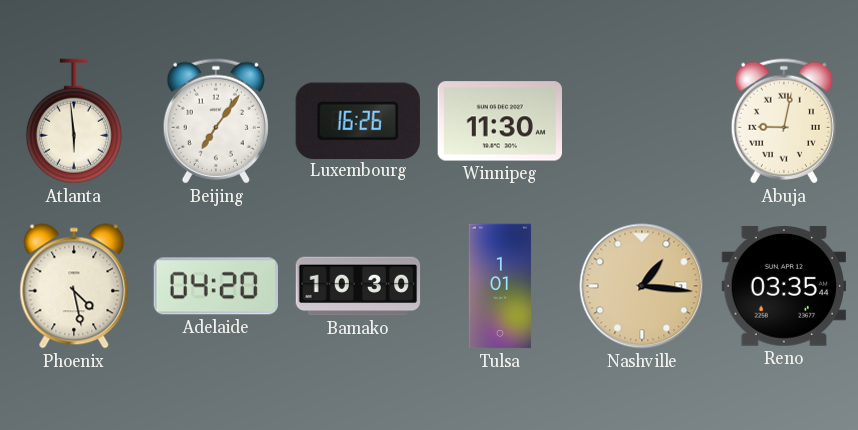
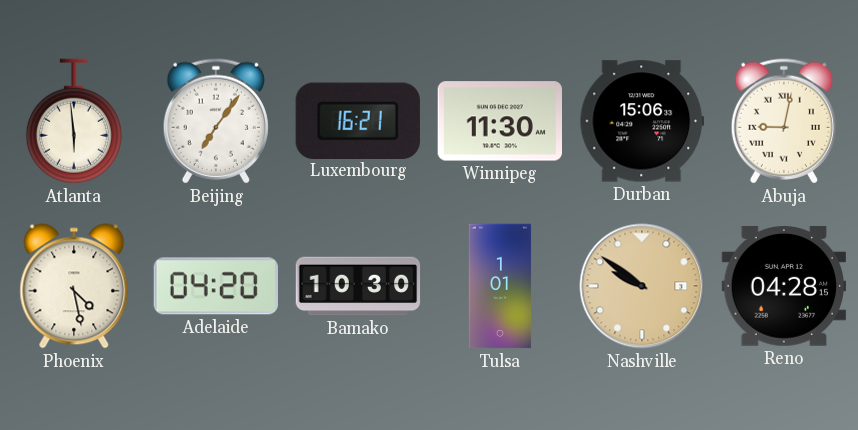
Luxembourg: 16:26 -> 16:21
Durban: none -> 15:06
Nashville: 1:16 -> 9:51
Reno: 03:35 -> 04:28
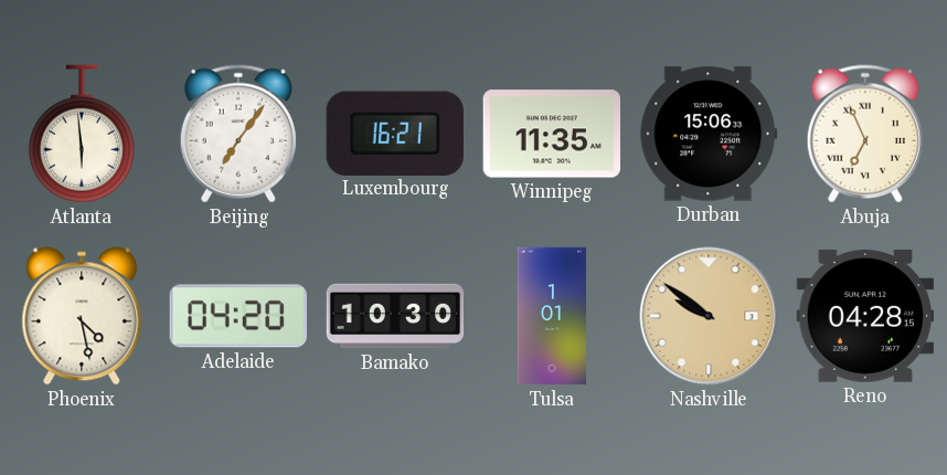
Winnipeg: 11:30 -> 11:35
Abuja: 9:02 -> 6:56
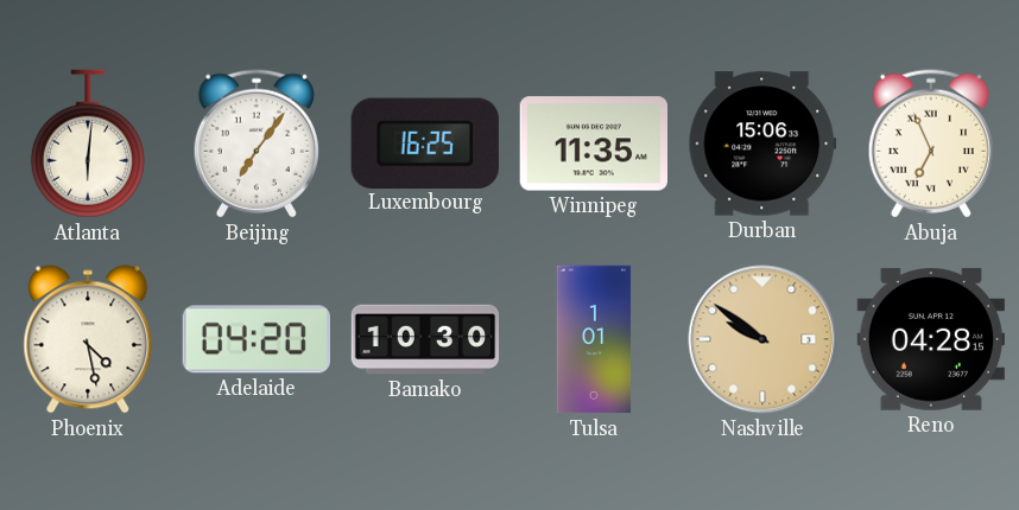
Atlanta: 5:59 -> 6:01
Luxembourg: 16:21 -> 16:25
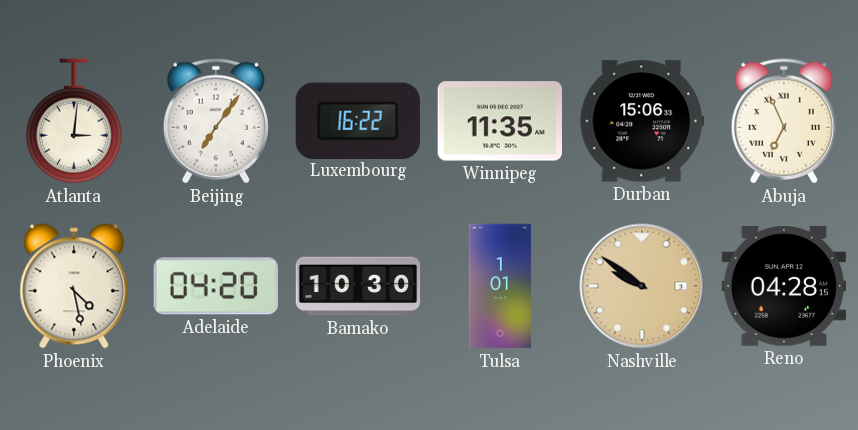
Atlanta: 6:01 -> 3:01
Luxembourg: 16:25 -> 16:22
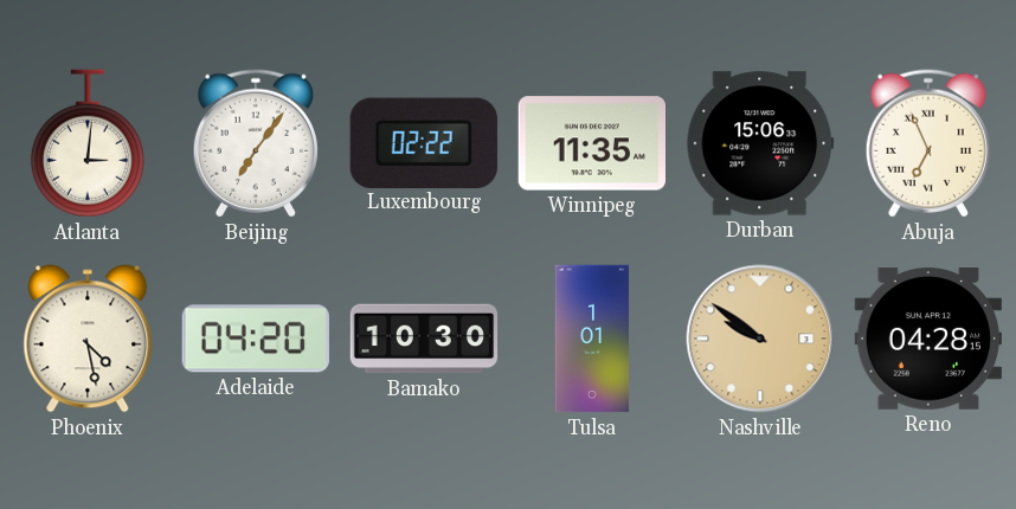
Luxembourg: 16:22 -> 02:22
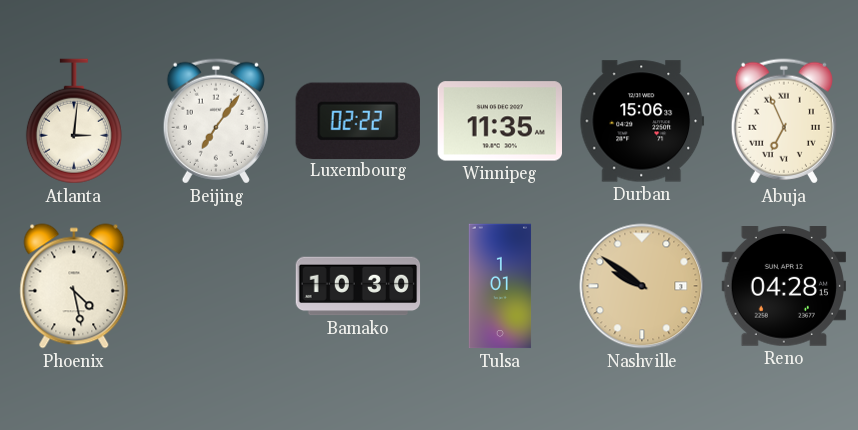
Adelaide: 04:20 -> none
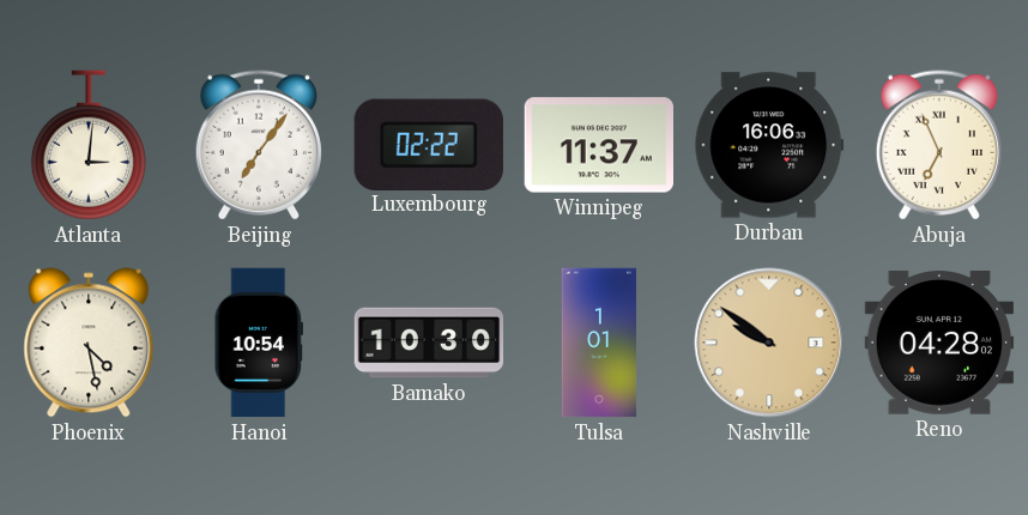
Winnipeg: 11:35 -> 11:37
Durban: 15:06 -> 16:06
Hanoi: none -> 10:54
Reno: 04:28:15 -> 04:28:02
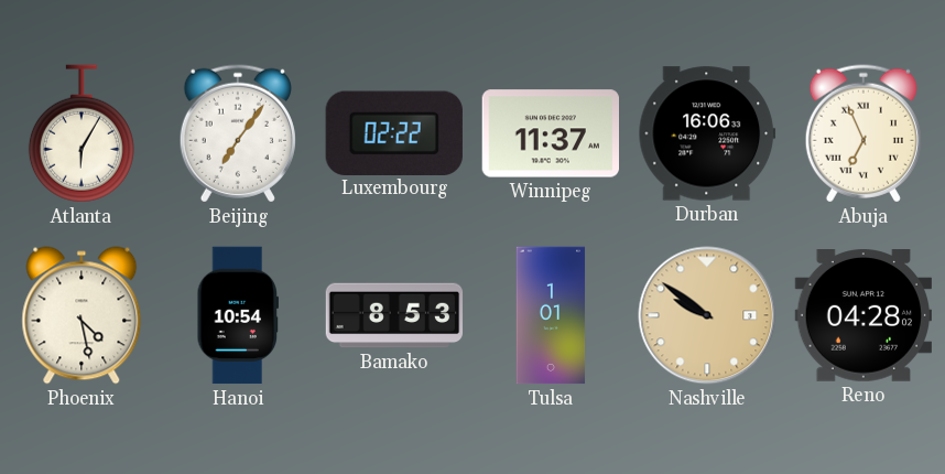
Atlanta: 3:01 -> 6:05
Bamako: 10:30 -> 8:53
